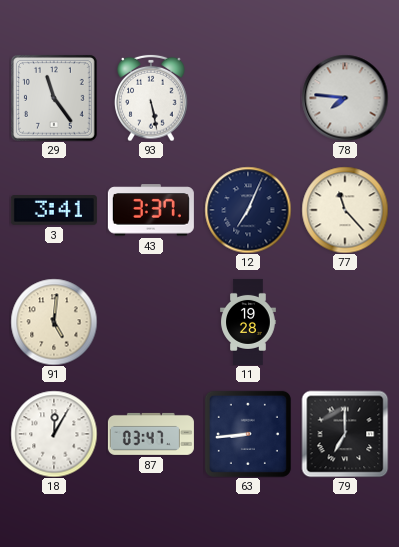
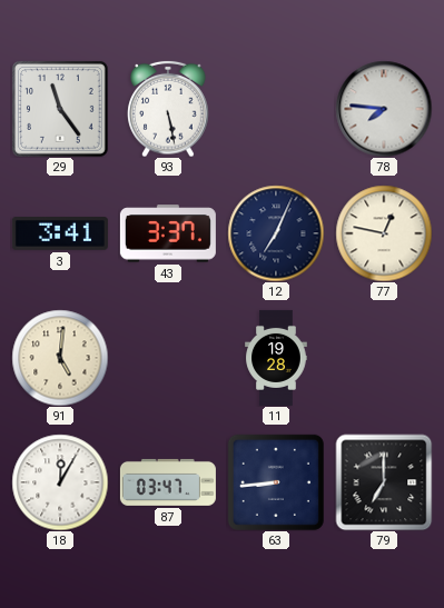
77: 11:23 -> 12:47
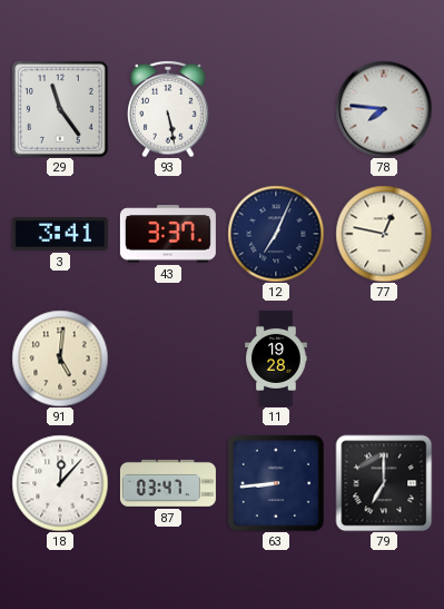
18: 12:05 -> 12:07
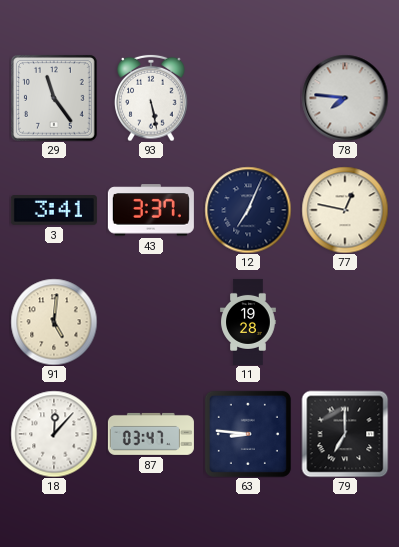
63: 8:44 -> 8:46
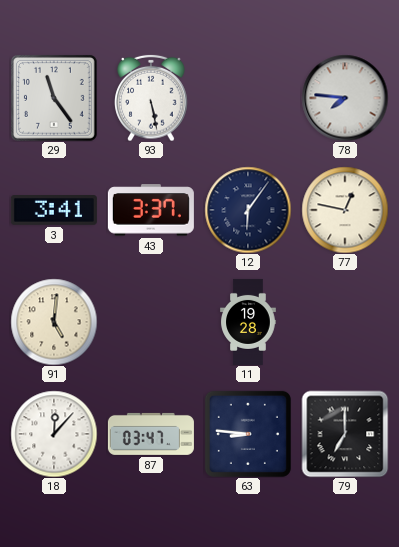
12: 7:04 -> 6:06
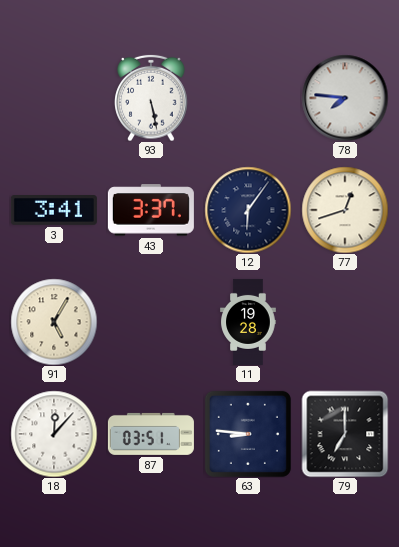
29: 11:24 -> none
77: 12:47 -> 12:42
91: 5:01 -> 5:05
87: 03:47 -> 03:51
